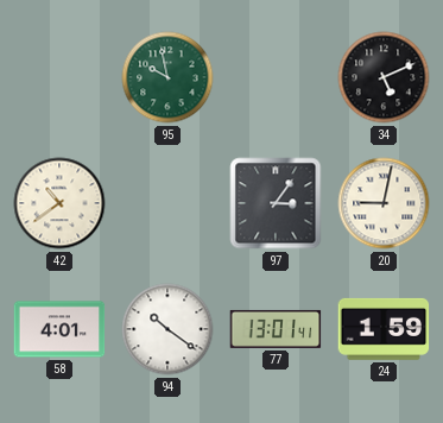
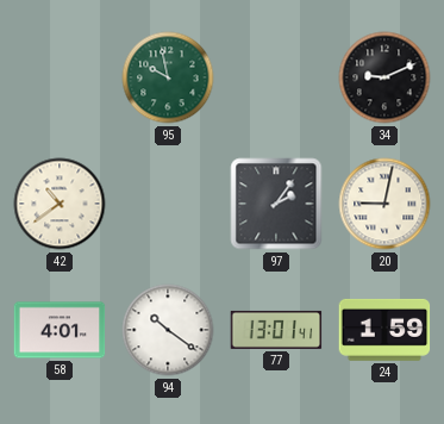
34: 5:11 -> 9:11
97: 3:06 -> 2:06
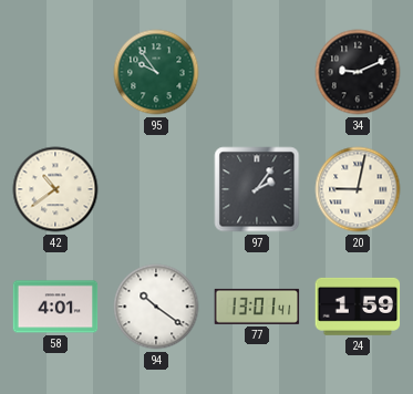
95: 9:58 -> 9:54
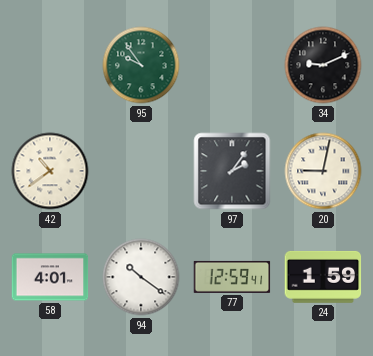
77: 13:01 -> 12:59
